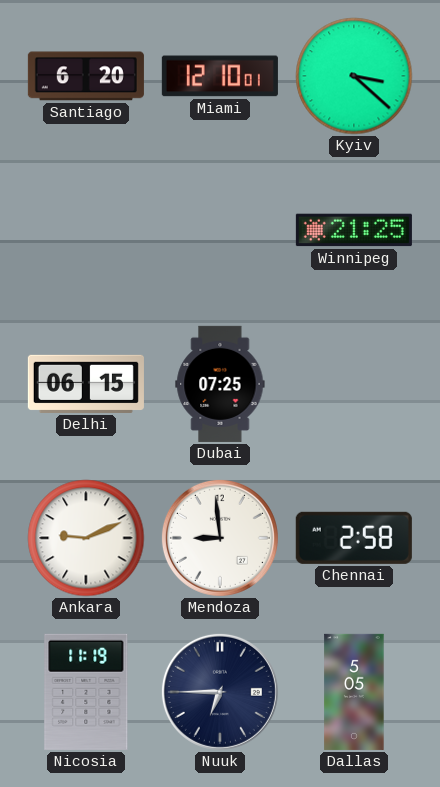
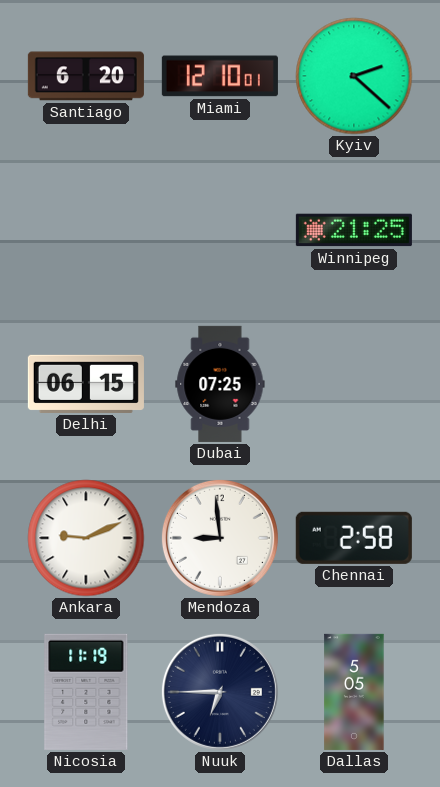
Kyiv: 3:22 -> 2:22
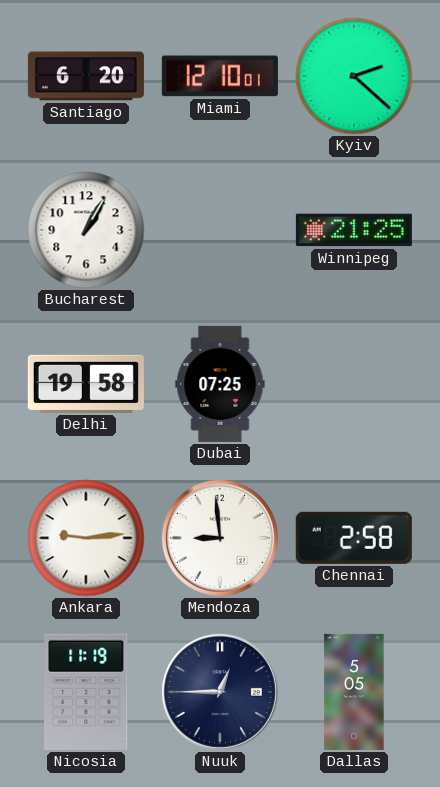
Bucharest: none -> 1:05
Delhi: 06:15 -> 19:58
Ankara: 9:11 -> 9:14
Nuuk: 6:45 -> 12:45
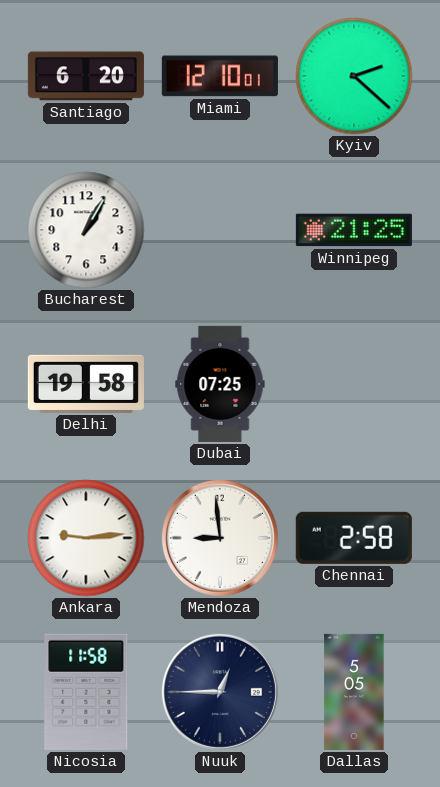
Nicosia: 11:19 -> 11:58
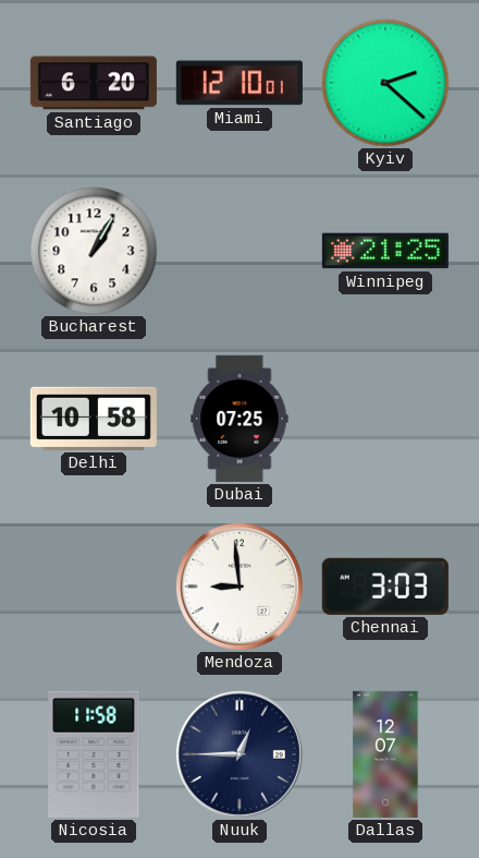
Delhi: 19:58 -> 10:58
Ankara: 9:14 -> none
Chennai: 2:58 -> 3:03
Dallas: 5:05 -> 12:07
